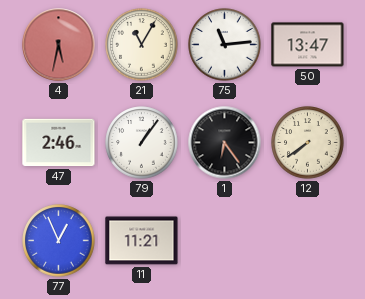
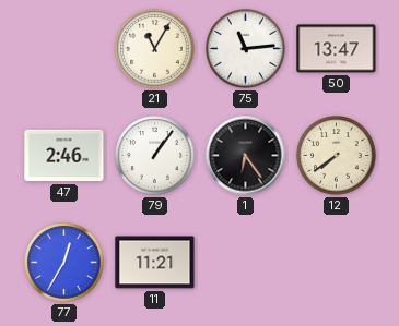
4: 5:32 -> none
77: 12:56 -> 12:35
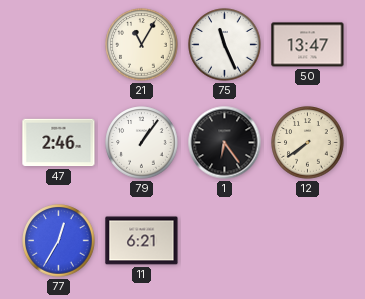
75: 11:14 -> 11:26
11: 11:21 -> 6:21
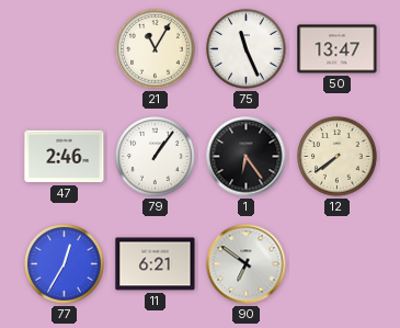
90: none -> 6:51
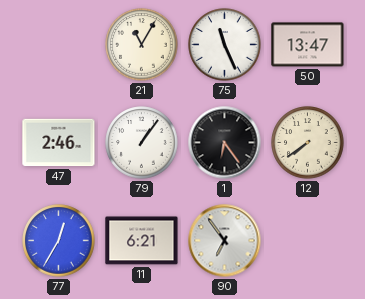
90: 6:51 -> 6:54
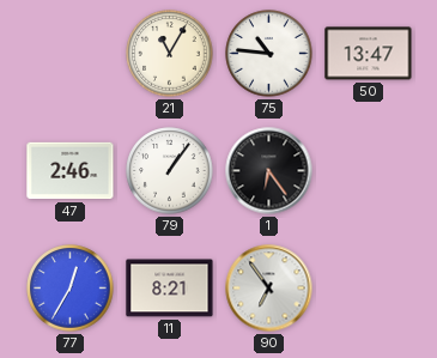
75: 11:26 -> 10:46
12: 7:39 -> none
11: 6:21 -> 8:21
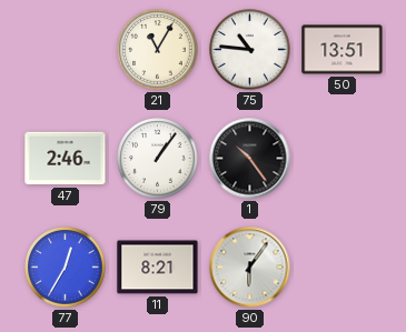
50: 13:47 -> 13:51
1: 6:24 -> 10:24
90: 6:54 -> 6:06
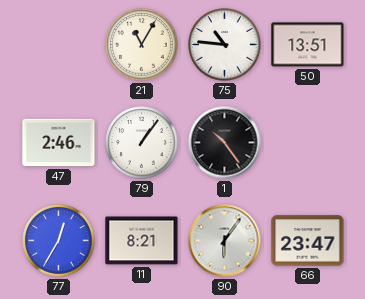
66: none -> 23:47
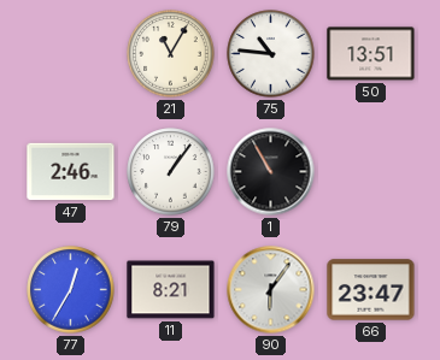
1: 10:24 -> 10:55
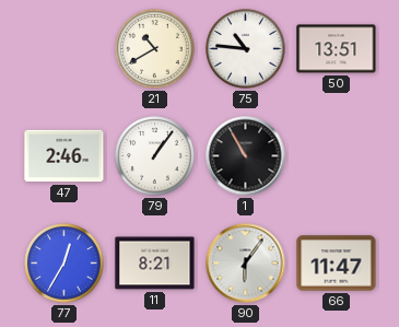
21: 11:05 -> 10:40
66: 23:47 -> 11:47
